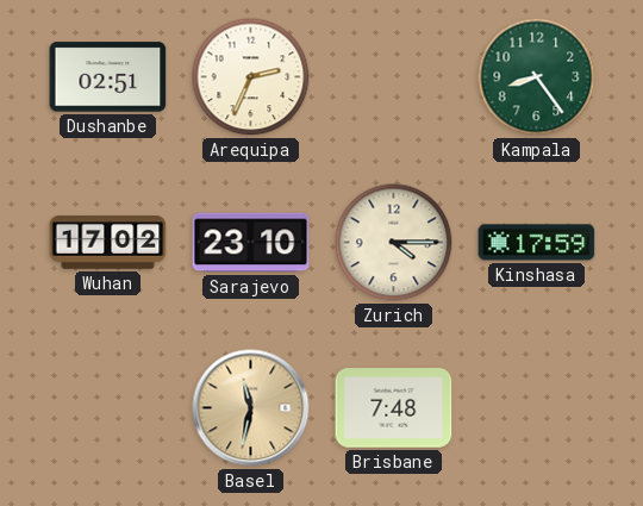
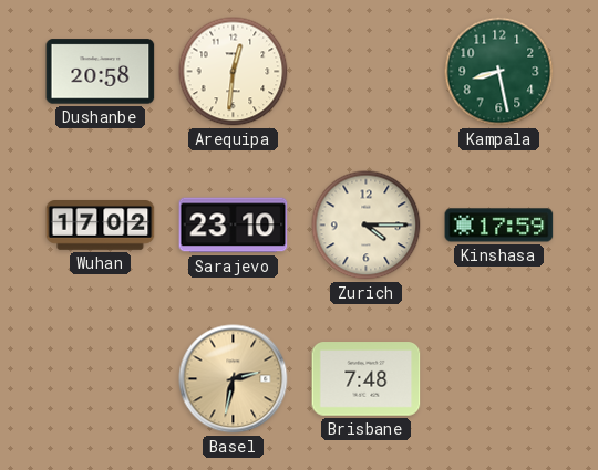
Dushanbe: 02:51 -> 20:58
Arequipa: 2:34 -> 12:31
Kampala: 8:24 -> 8:28
Basel: 11:32 -> 2:32
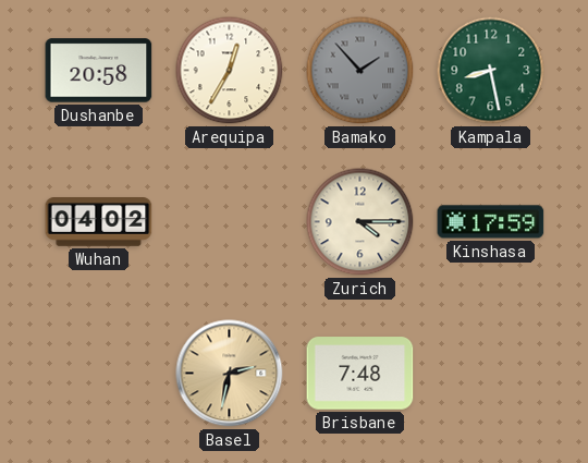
Arequipa: 12:31 -> 12:35
Bamako: none -> 1:53
Wuhan: 17:02 -> 04:02
Sarajevo: 23:10 -> none
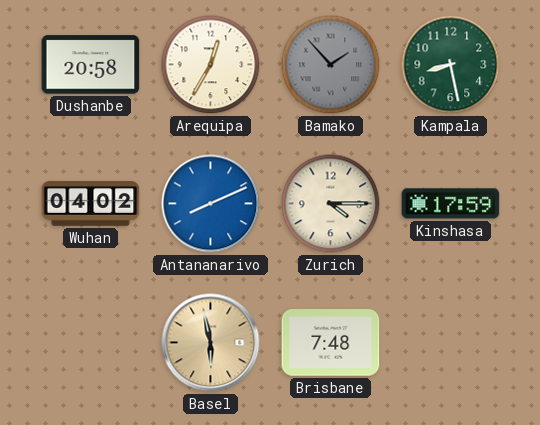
Antananarivo: none -> 8:11
Basel: 2:32 -> 5:58
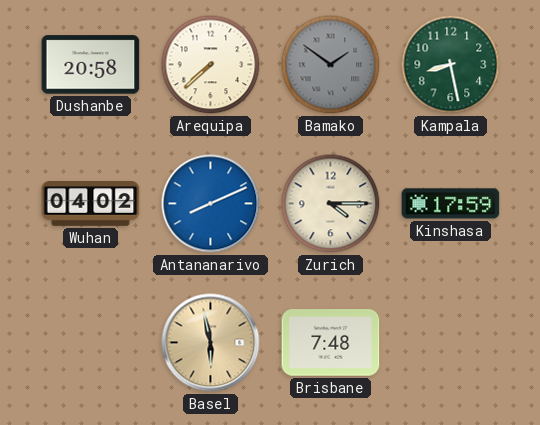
Arequipa: 12:35 -> 7:38
Bamako: 1:53 -> 1:51
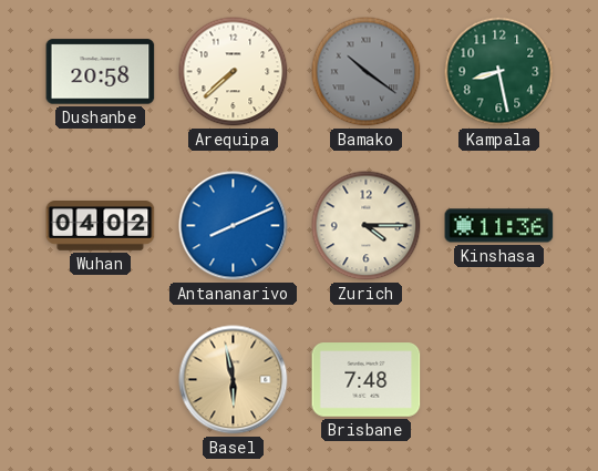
Bamako: 1:51 -> 10:21
Kinshasa: 17:59 -> 11:36
